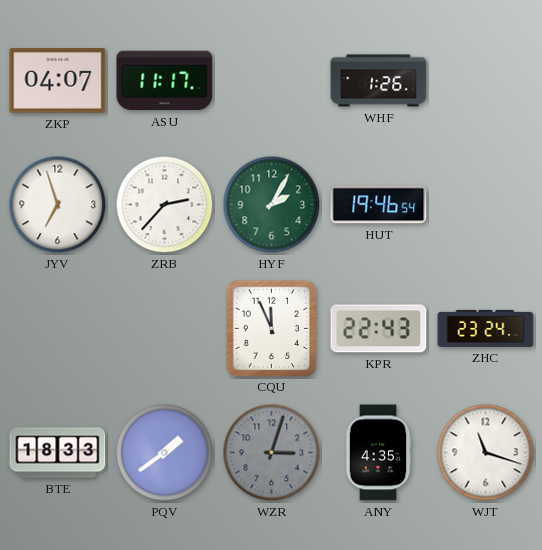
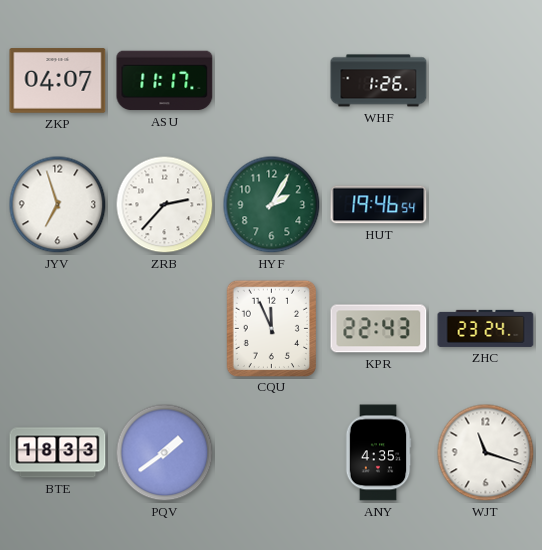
WZR: 3:03 -> none
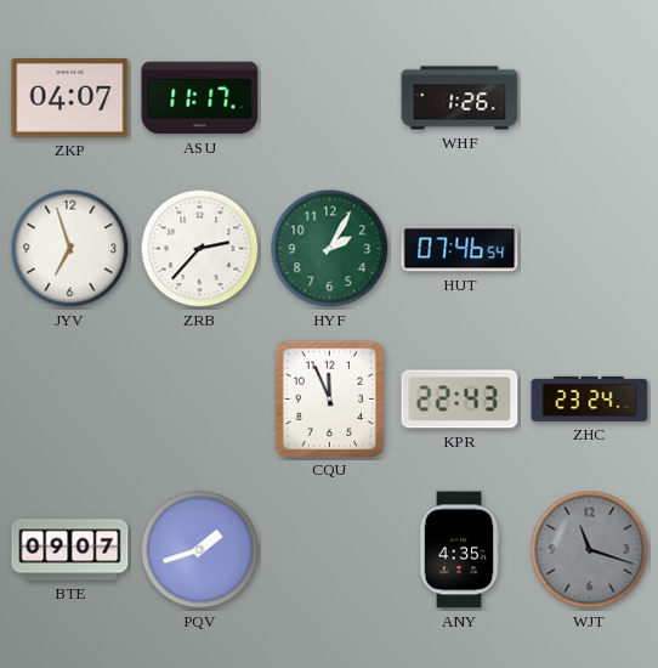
HUT: 19:46 -> 07:46
BTE: 18:33 -> 09:07
PQV: 1:39 -> 1:42
WJT dial: white -> grey
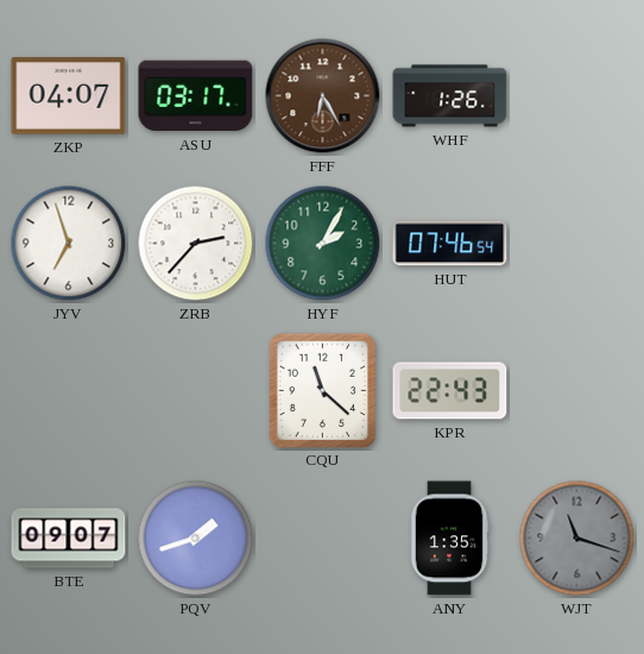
ASU: 11:17 -> 03:17
FFF: none -> 6:25
CQU: 11:56 -> 11:22
ZHC: 23:24 -> none
ANY: 4:35 -> 1:35
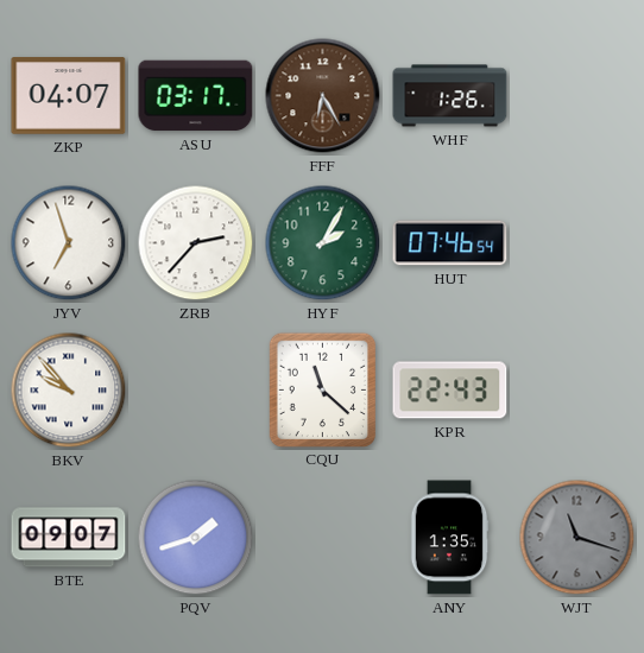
BKV: none -> 9:53
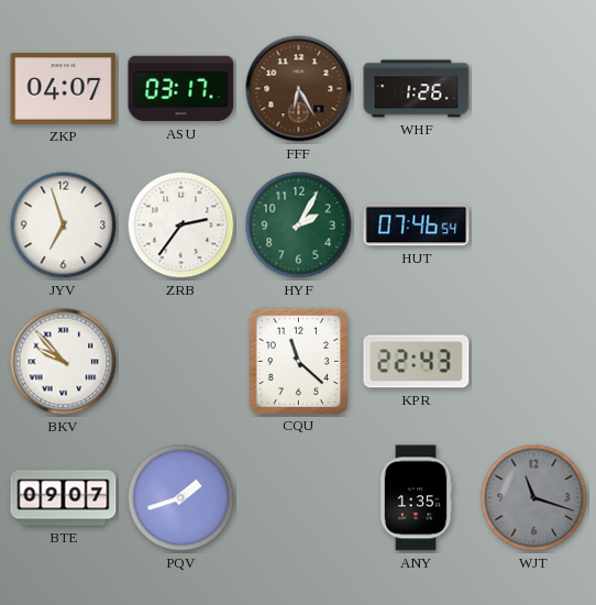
ZRB: 2:37 -> 2:36
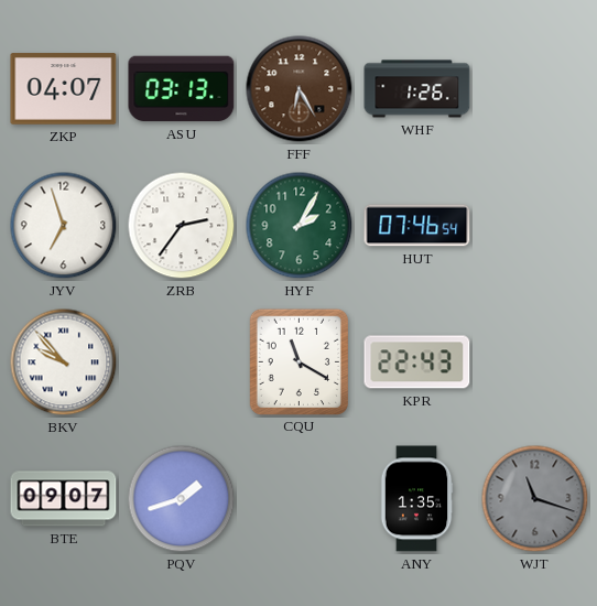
ASU: 03:17 -> 03:13
CQU: 11:22 -> 11:20
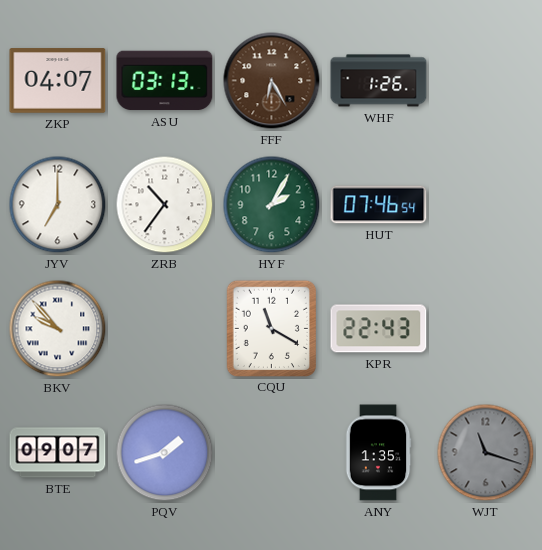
JYV: 6:57 -> 7:00
ZRB: 2:36 -> 10:36
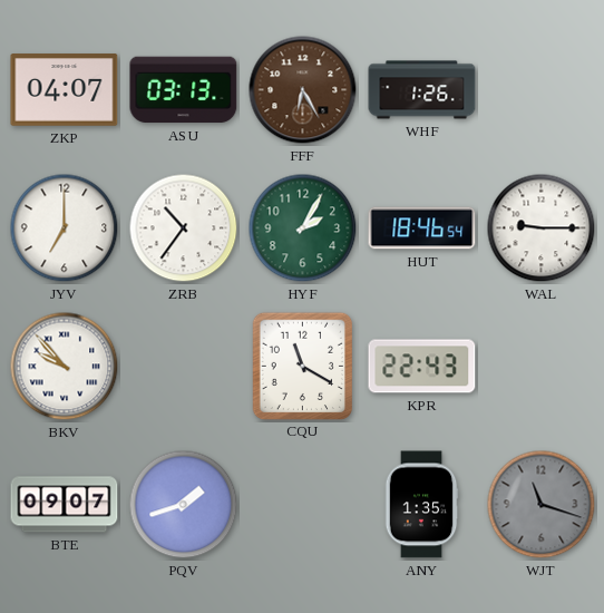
HUT: 07:46 -> 18:46
WAL: none -> 9:15
